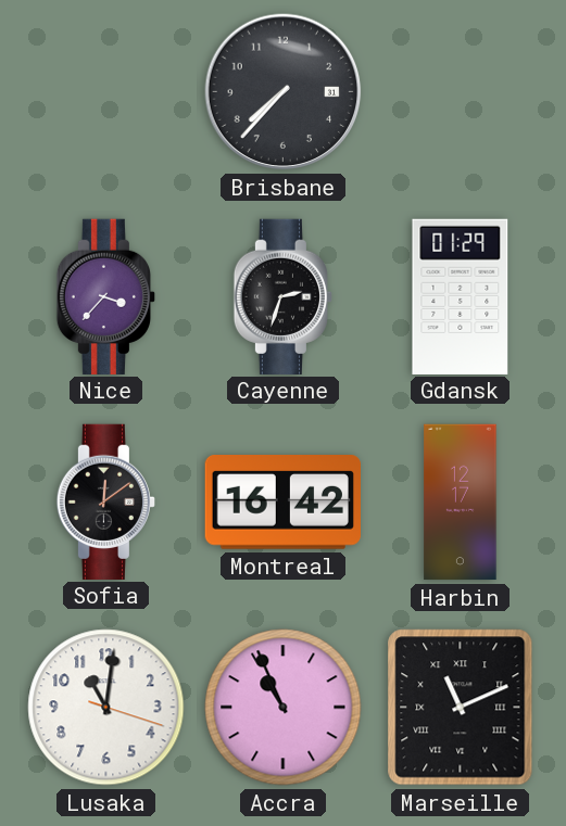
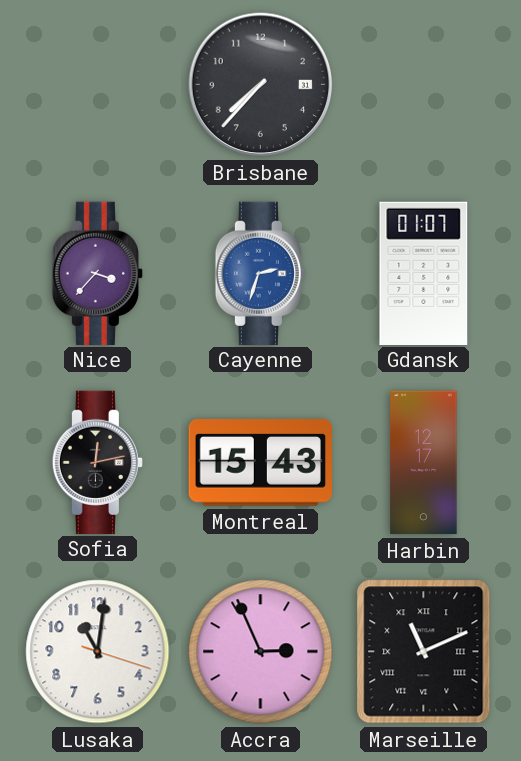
Cayenne dial: black -> blue
Gdansk: 01:29 -> 01:07
Sofia: 12:09 -> 12:13
Montreal: 16:42 -> 15:43
Accra: 10:56 -> 2:56
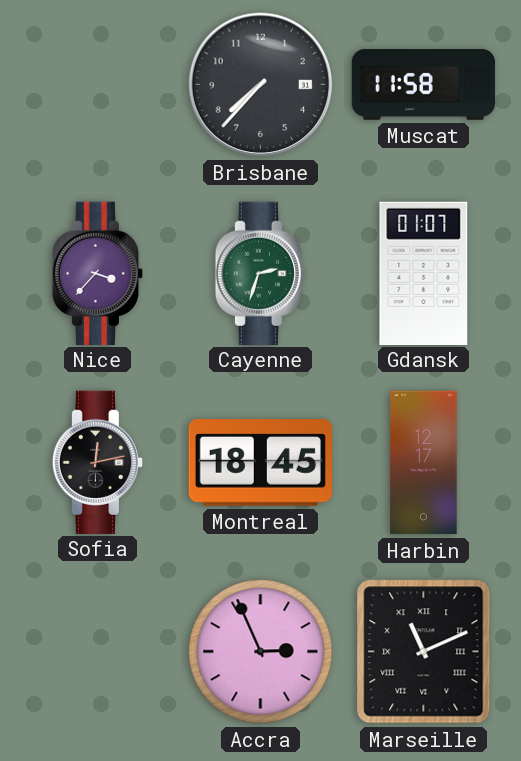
Muscat: none -> 11:58
Cayenne dial: blue -> green
Montreal: 15:43 -> 18:45
Lusaka: 11:01 -> none
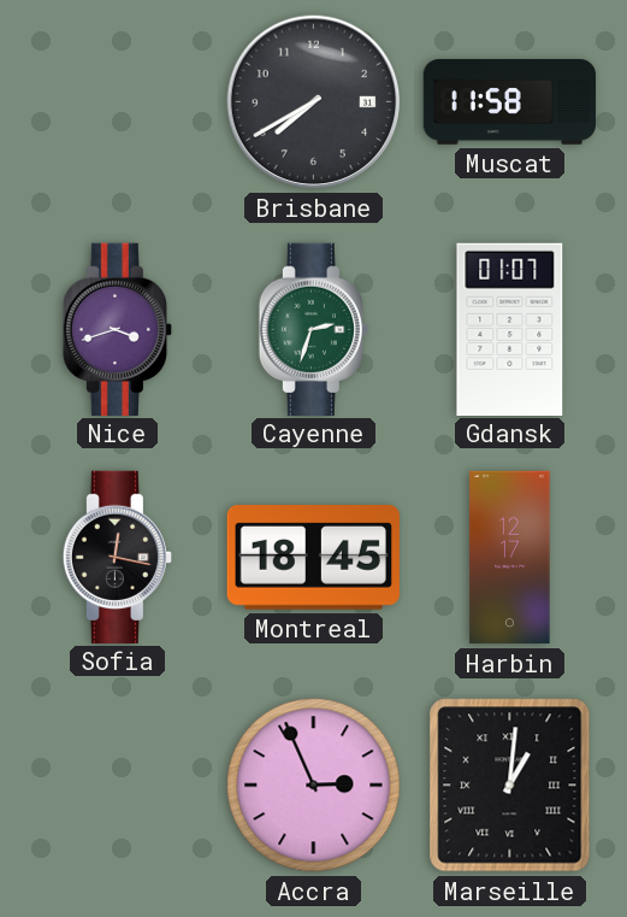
Brisbane: 7:37 -> 7:40
Nice: 3:37 -> 3:42
Sofia: 12:13 -> 12:17
Marseille: 11:11 -> 1:01
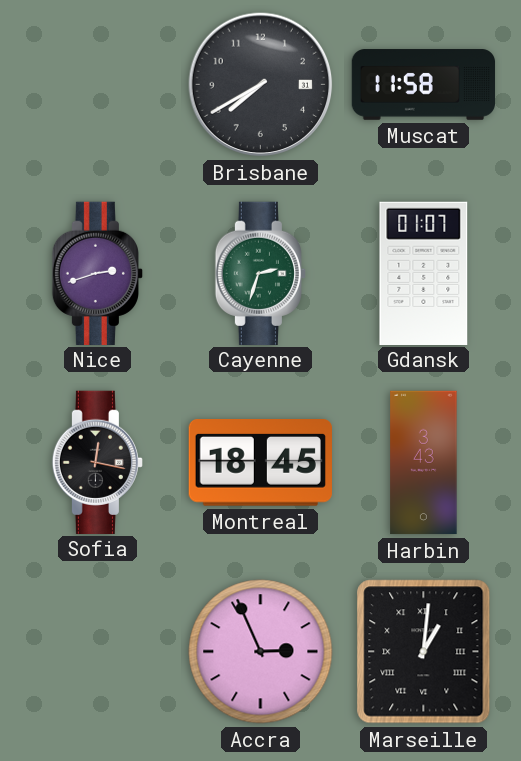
Nice: 3:42 -> 2:42
Harbin: 12:17 -> 3:43
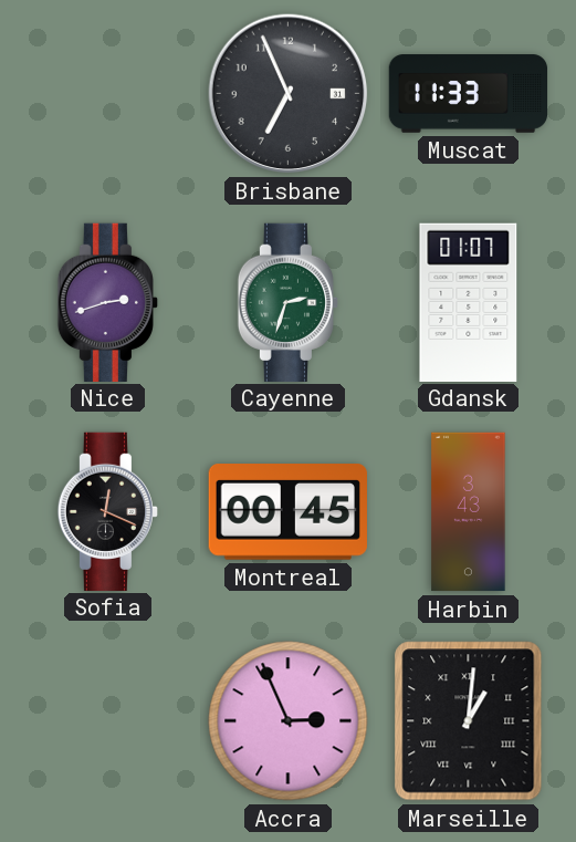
Brisbane: 7:40 -> 6:56
Muscat: 11:58 -> 11:33
Sofia: 12:17 -> 12:19
Montreal: 18:45 -> 00:45
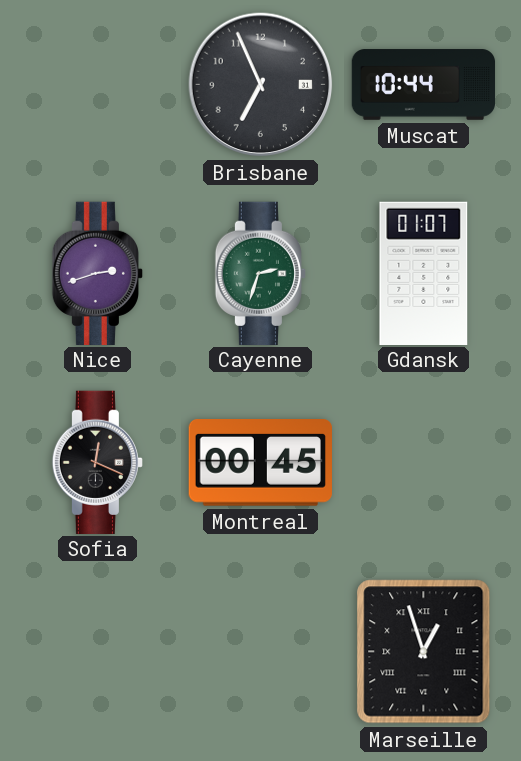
Muscat: 11:33 -> 10:44
Harbin: 3:43 -> none
Accra: 2:56 -> none
Marseille: 1:01 -> 12:57
